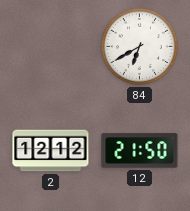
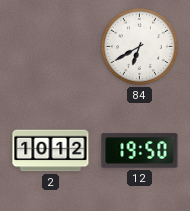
2: 12:12 -> 10:12
12: 21:50 -> 19:50
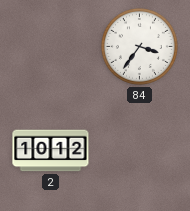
84: 6:40 -> 3:36
12: 19:50 -> none
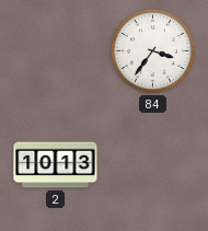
2: 10:12 -> 10:13
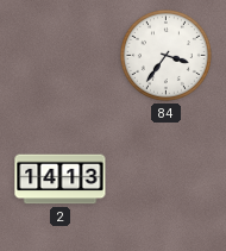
2: 10:13 -> 14:13
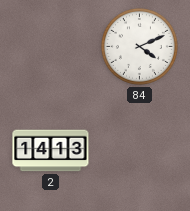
84: 3:36 -> 4:11
